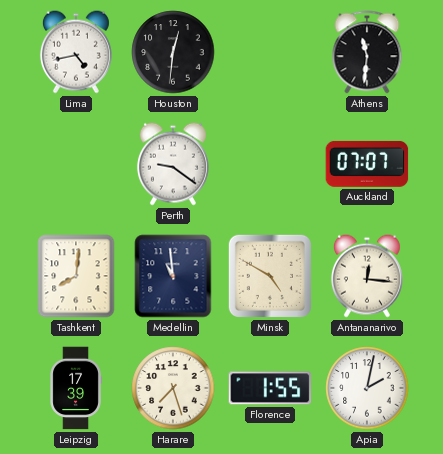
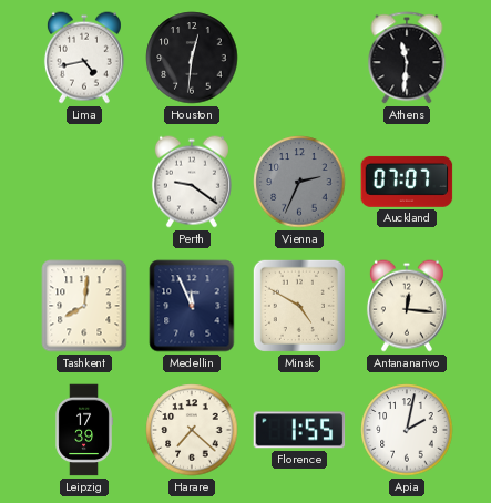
Vienna: none -> 2:34
Medellin: 10:59 -> 11:56
Harare: 7:27 -> 7:22
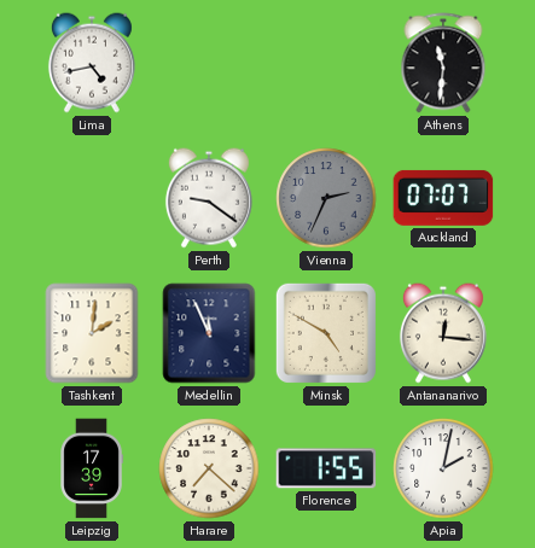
Houston: 12:31 -> none
Tashkent: 8:01 -> 2:01
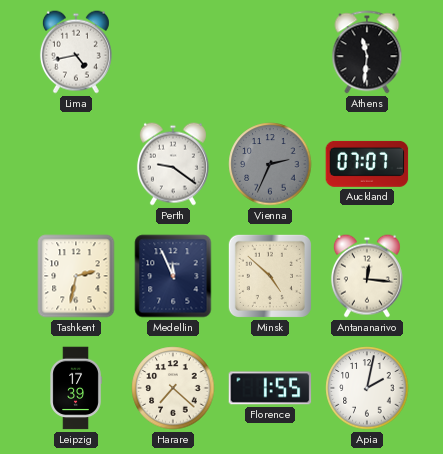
Tashkent: 2:01 -> 2:32
Minsk: 4:50 -> 4:52
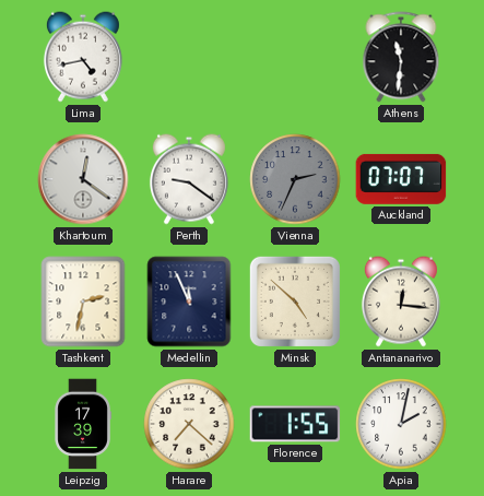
Khartoum: none -> 12:21
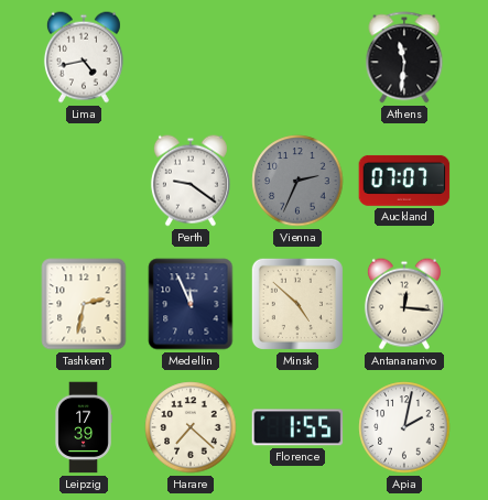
Khartoum: 12:21 -> none
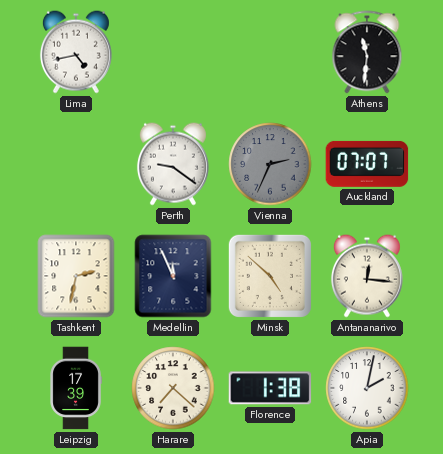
Florence: 1:55 -> 1:38
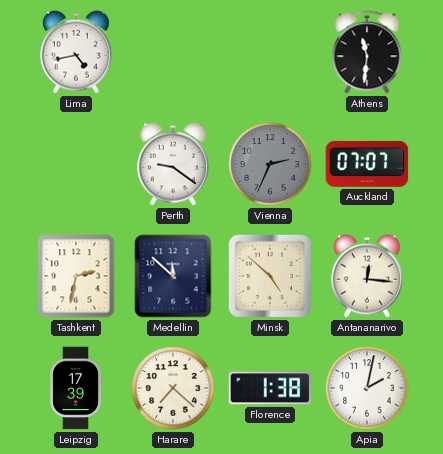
Medellin: 11:56 -> 11:52
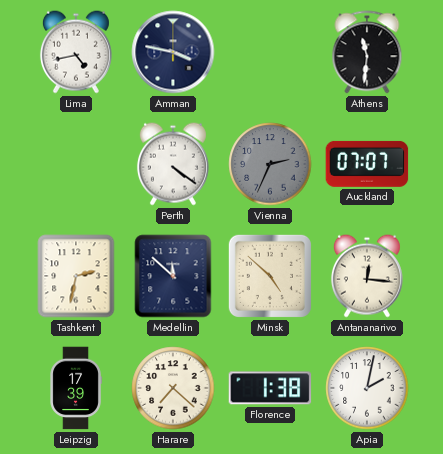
Amman: none -> 3:47
Perth: 9:21 -> 4:21
